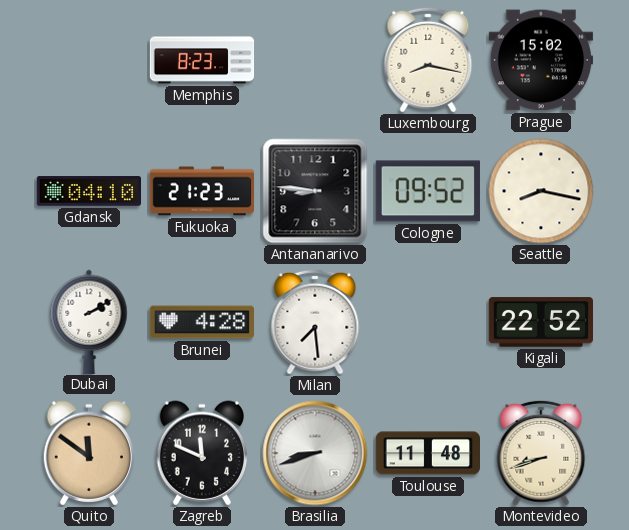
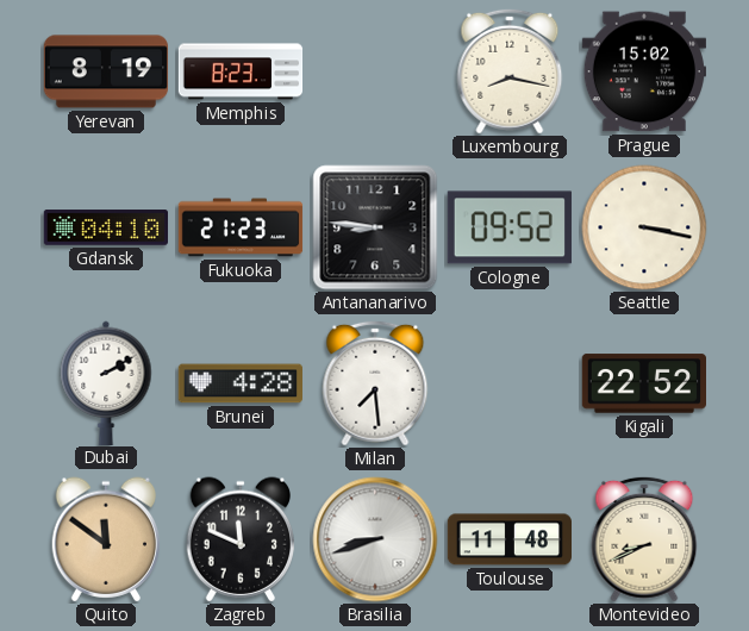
Yerevan: none -> 8:19
Seattle: 8:17 -> 3:17
Montevideo: 8:42 -> 8:41
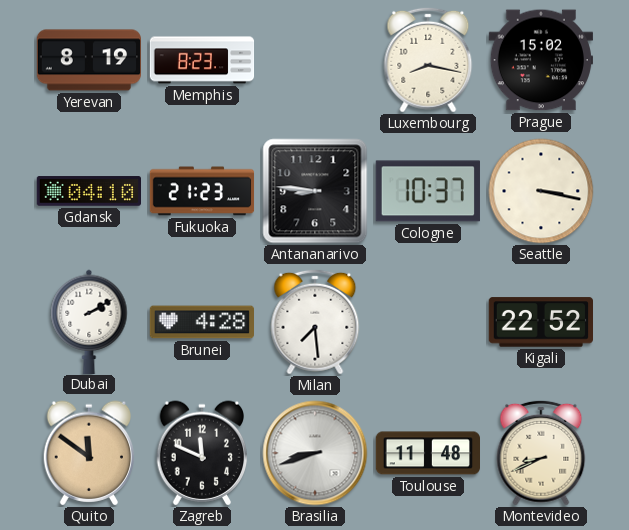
Cologne: 09:52 -> 10:37
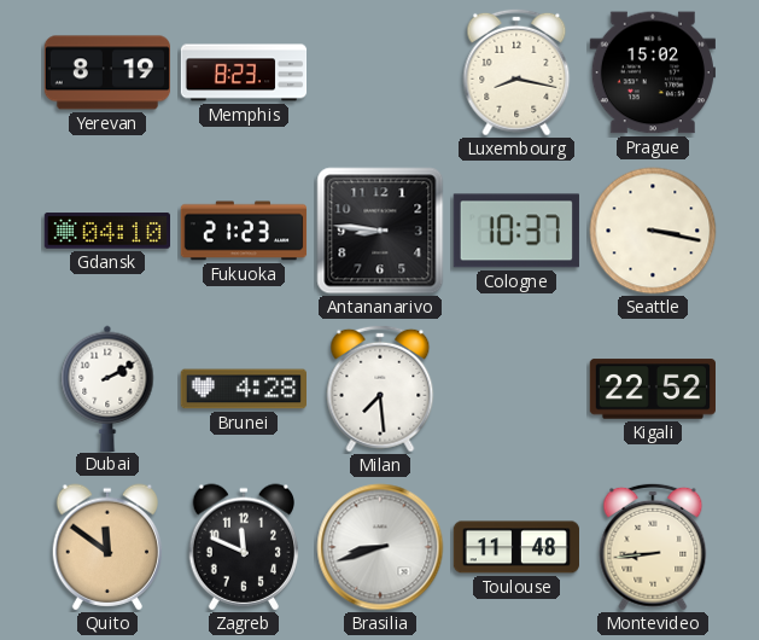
Montevideo: 8:41 -> 8:44
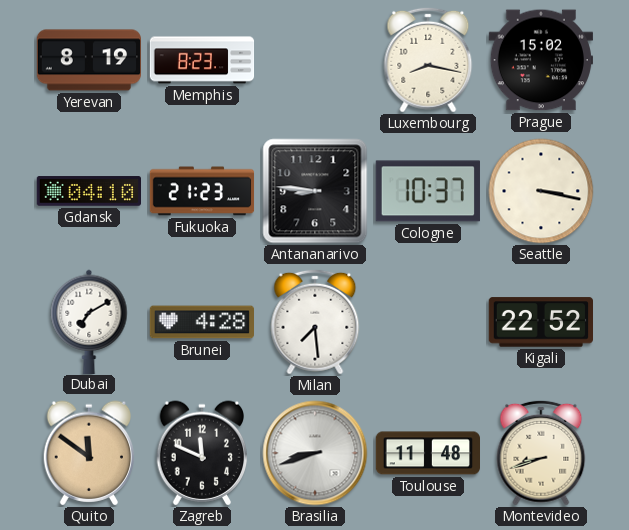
Dubai: 2:10 -> 7:10
Montevideo: 8:44 -> 8:42
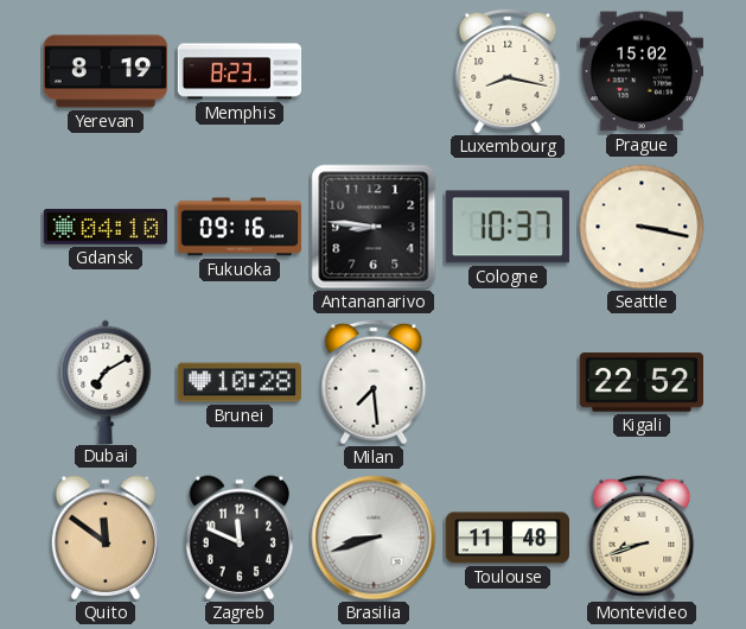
Fukuoka: 21:23 -> 09:16
Brunei: 4:28 -> 10:28
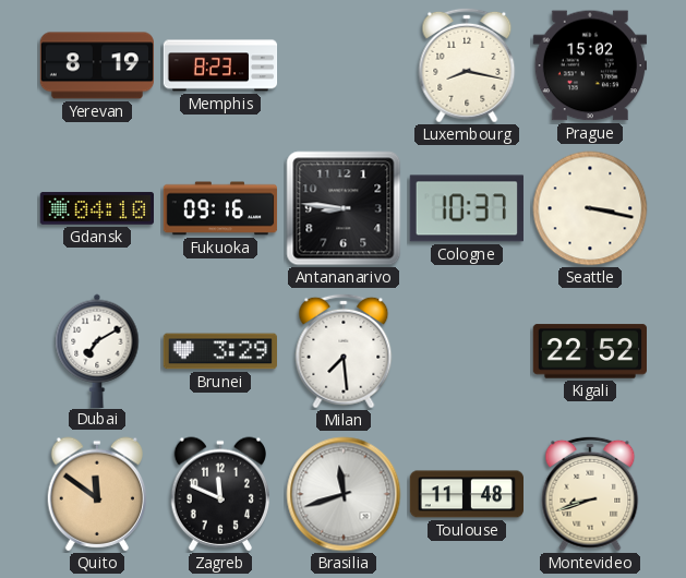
Brunei: 10:28 -> 3:29
Brasilia: 8:42 -> 11:42
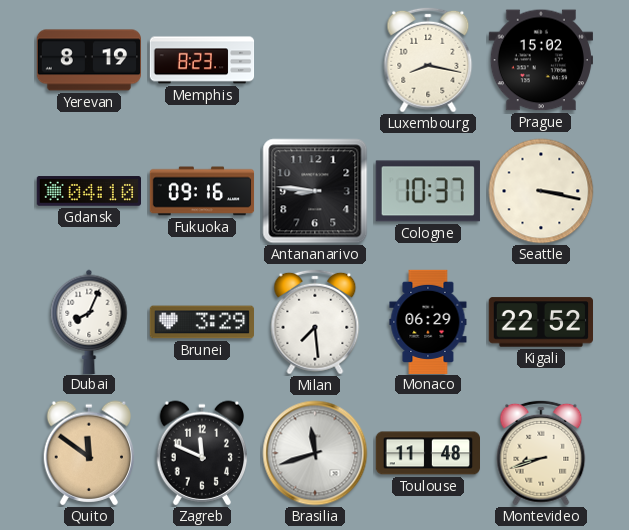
Dubai: 7:10 -> 8:04
Monaco: none -> 06:29
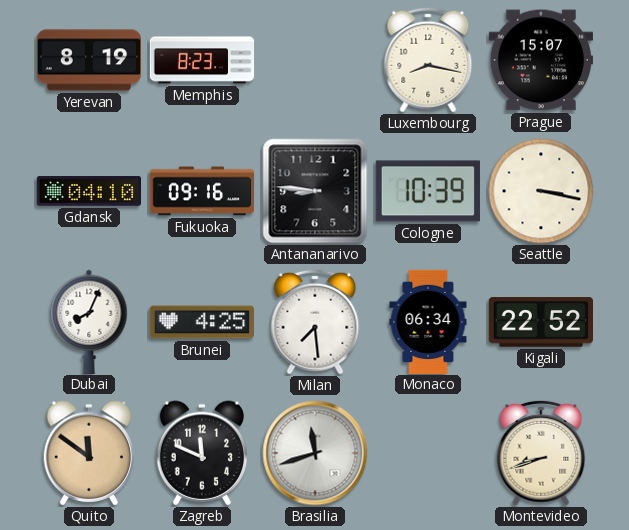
Prague: 15:02 -> 15:07
Cologne: 10:37 -> 10:39
Brunei: 3:29 -> 4:25
Monaco: 06:29 -> 06:34
Toulouse: 11:48 -> none
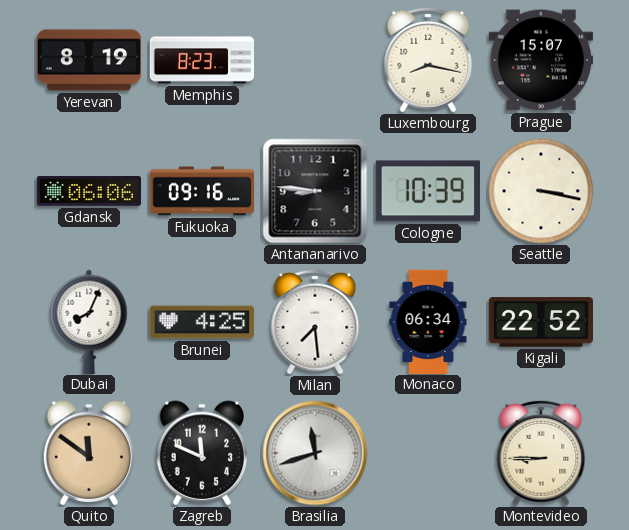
Gdansk: 04:10 -> 06:06
Montevideo: 8:42 -> 8:45
